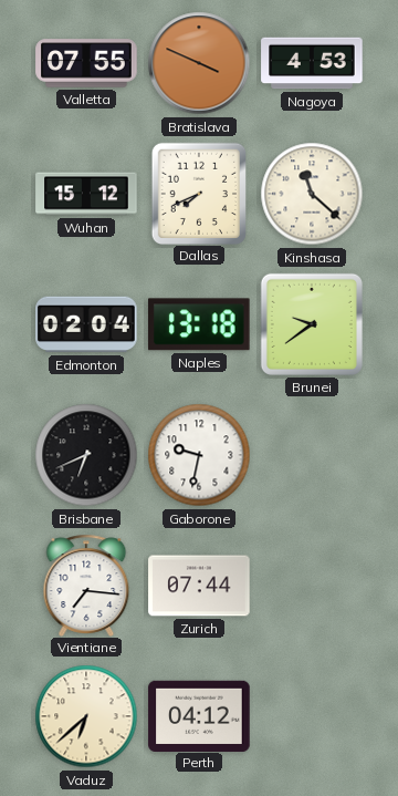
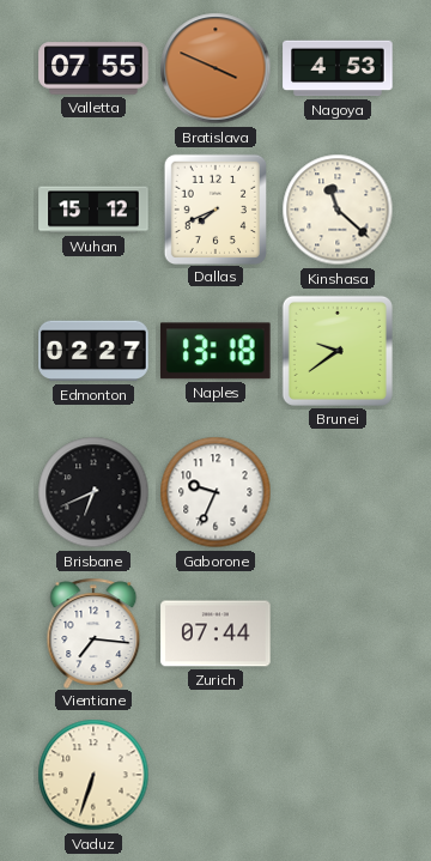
Edmonton: 02:04 -> 02:27
Gaborone: 9:32 -> 9:34
Vaduz: 6:38 -> 6:33
Perth: 04:12 -> none
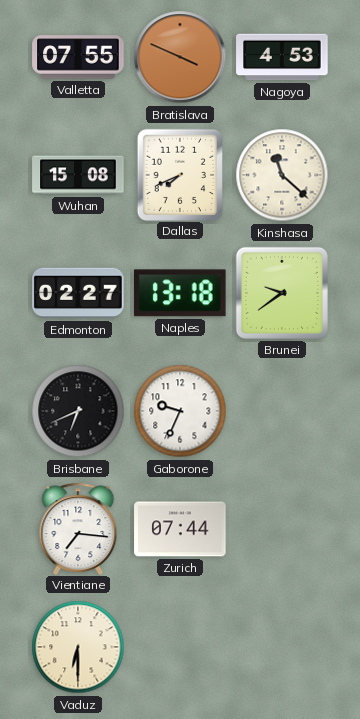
Wuhan: 15:12 -> 15:08
Vaduz: 6:33 -> 6:30
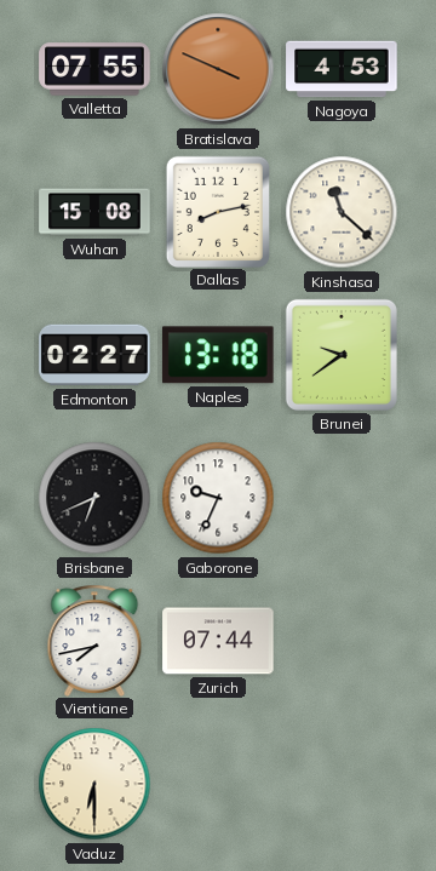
Dallas: 7:41 -> 8:13
Vientiane: 7:16 -> 7:43
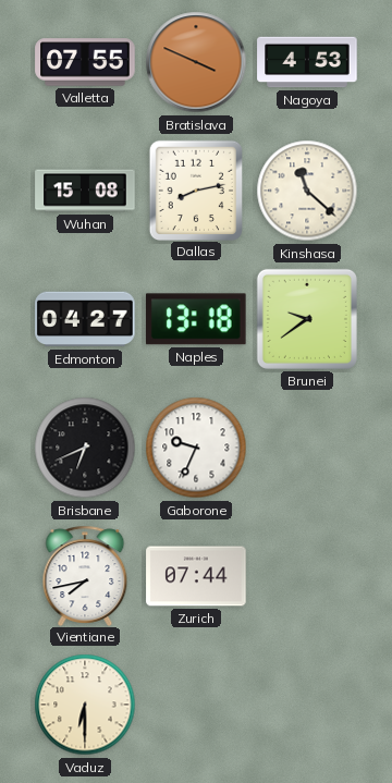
Edmonton: 02:27 -> 04:27
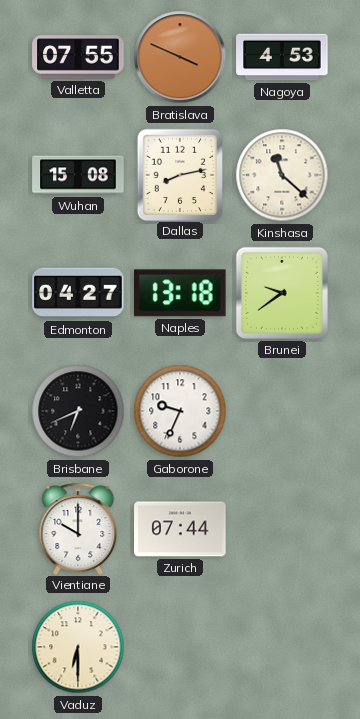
Vientiane: 7:43 -> 10:00
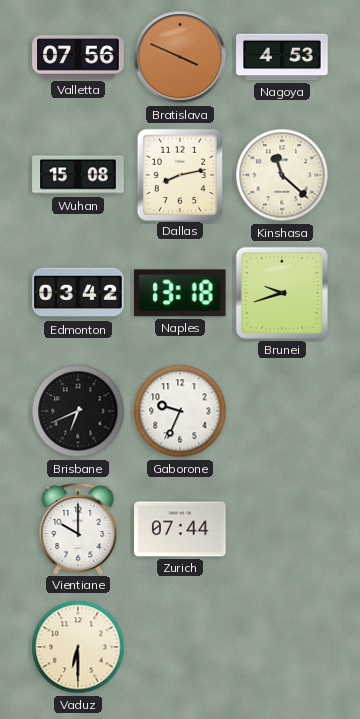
Valletta: 07:55 -> 07:56
Edmonton: 04:27 -> 03:42
Brunei: 9:39 -> 9:42
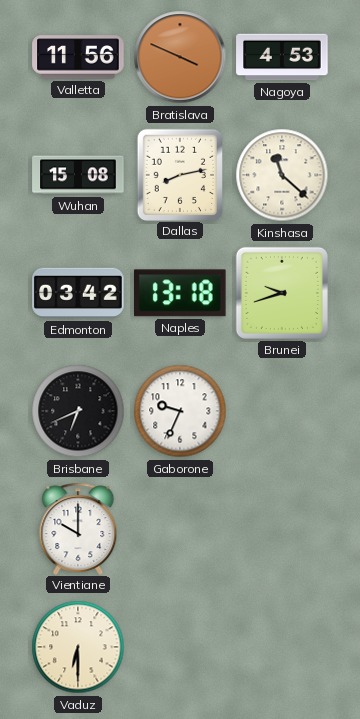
Valletta: 07:56 -> 11:56
Zurich: 07:44 -> none
